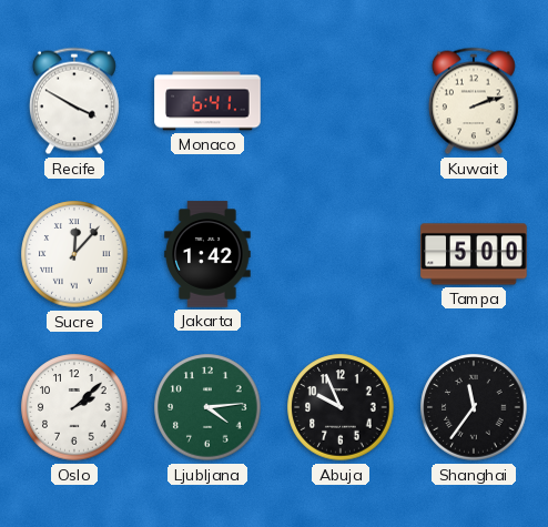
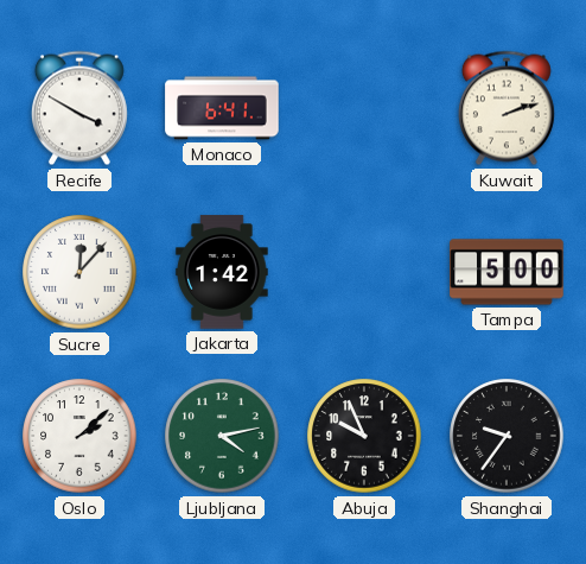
Ljubljana: 4:14 -> 4:13
Shanghai: 11:36 -> 9:36
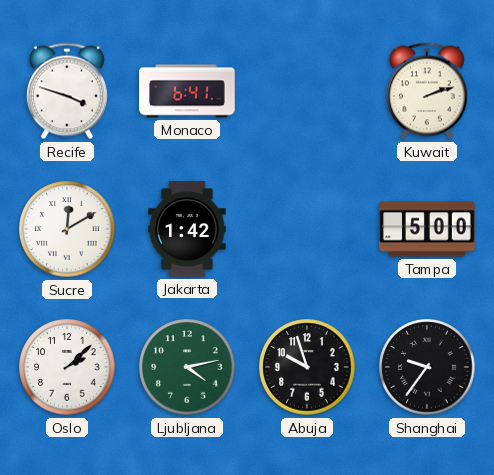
Recife: 3:50 -> 3:48
Sucre: 12:07 -> 12:10
Abuja: 9:56 -> 9:57
